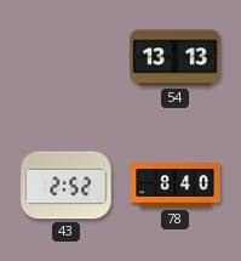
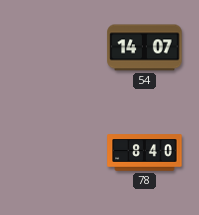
54: 13:13 -> 14:07
43: 2:52 -> none
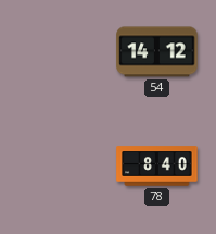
54: 14:07 -> 14:12
